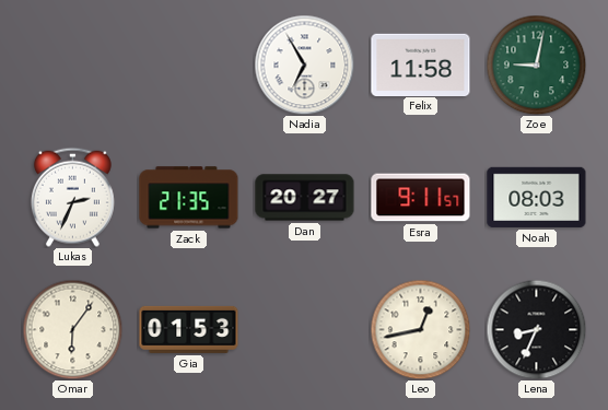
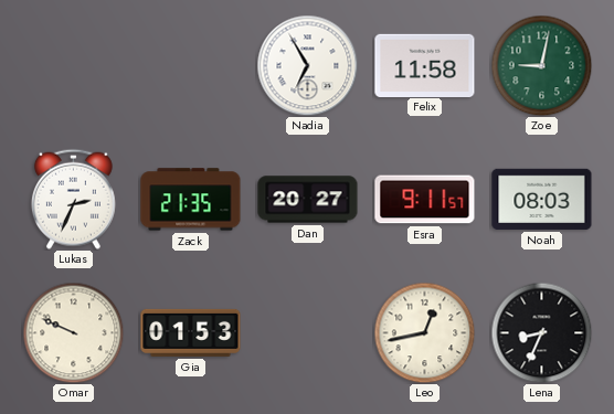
Omar: 6:06 -> 9:49
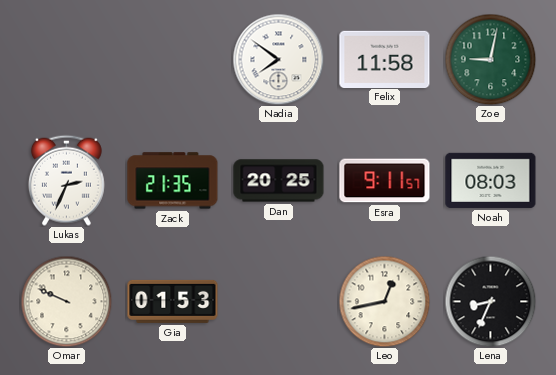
Nadia: 6:55 -> 7:51
Dan: 20:27 -> 20:25
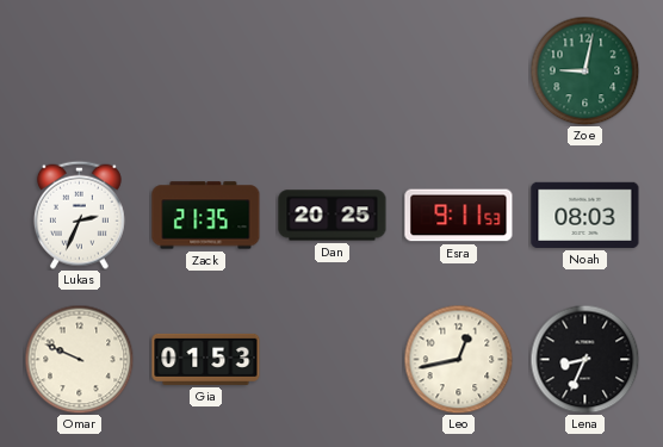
Nadia: 7:51 -> none
Felix: 11:58 -> none
Esra: 9:11:57 -> 9:11:53
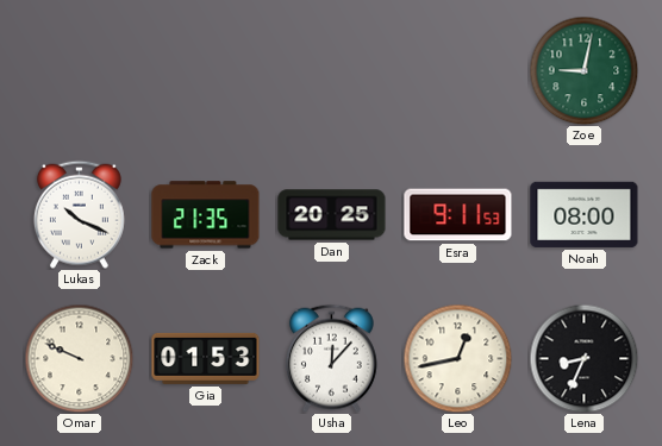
Lukas: 2:34 -> 10:19
Noah: 08:03 -> 08:00
Usha: none -> 12:07
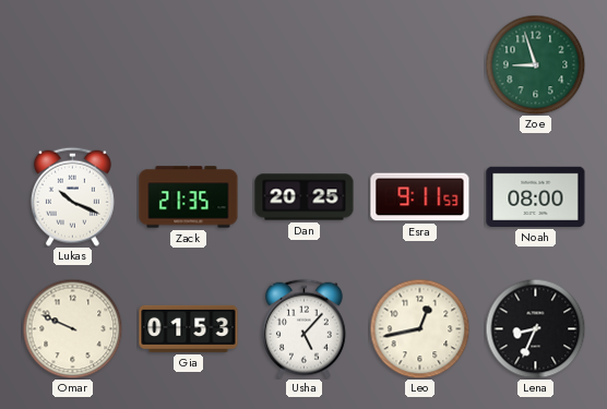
Zoe: 9:02 -> 8:57
Usha: 12:07 -> 5:07
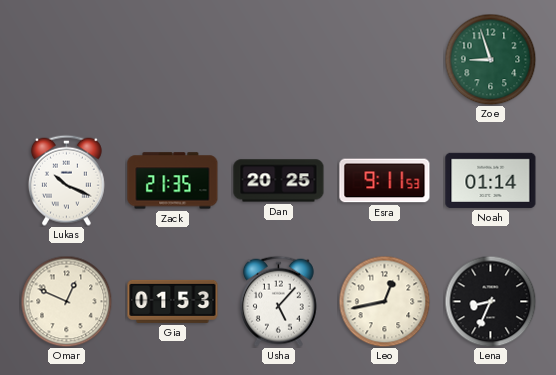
Noah: 08:00 -> 01:14
Omar: 9:49 -> 12:49
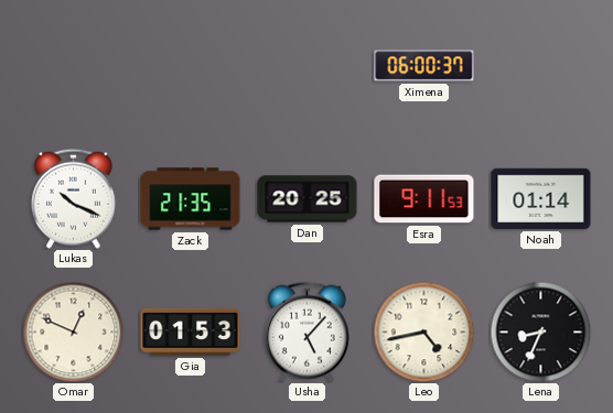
Ximena: none -> 06:00
Zoe: 8:57 -> none
Leo: 12:43 -> 4:43
